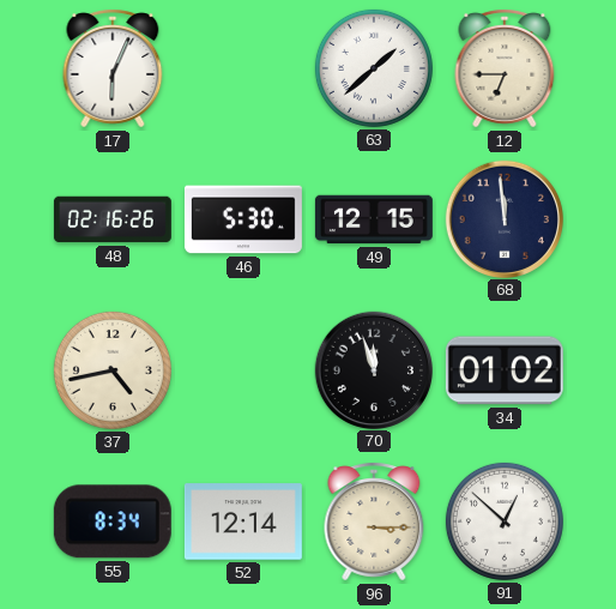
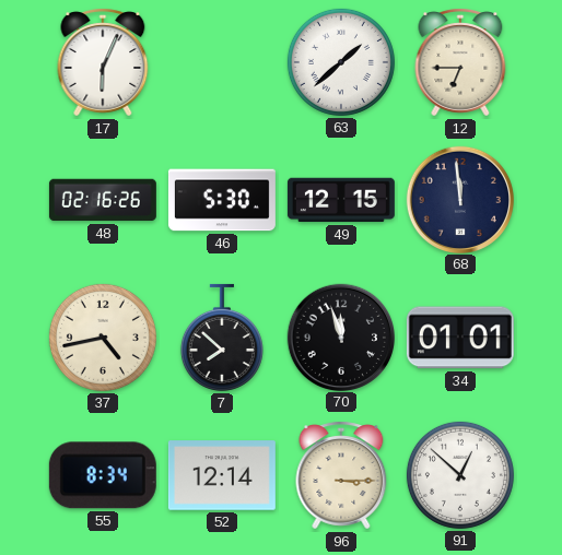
7: none -> 7:52
34: 01:02 -> 01:01
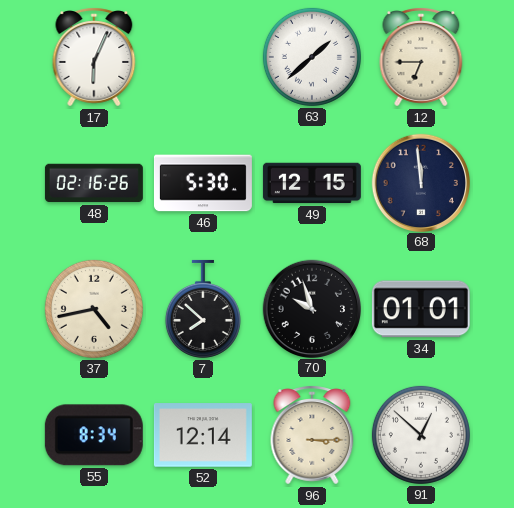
70: 11:57 -> 9:57
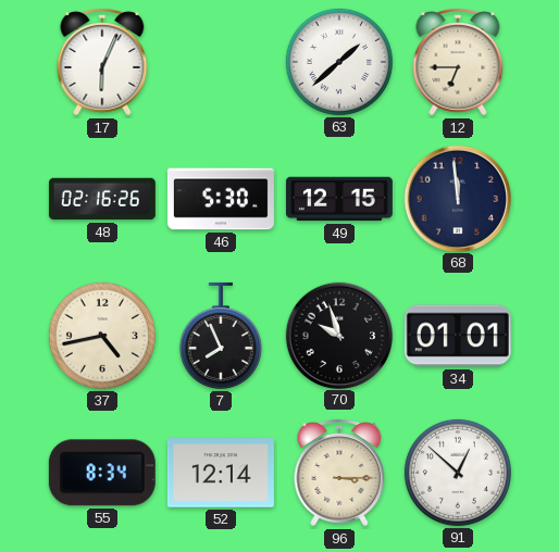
7: 7:52 -> 7:56
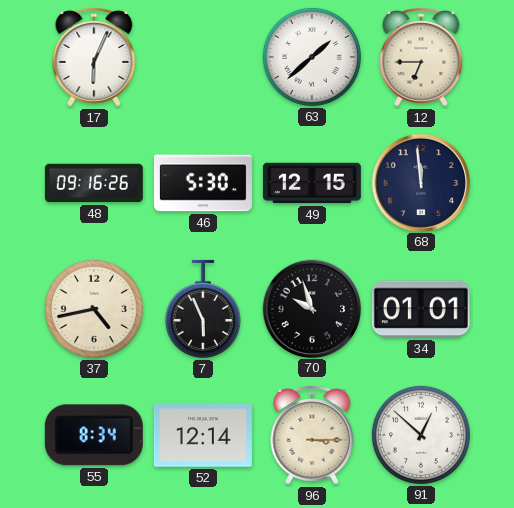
48: 02:16 -> 09:16
7: 7:56 -> 5:56
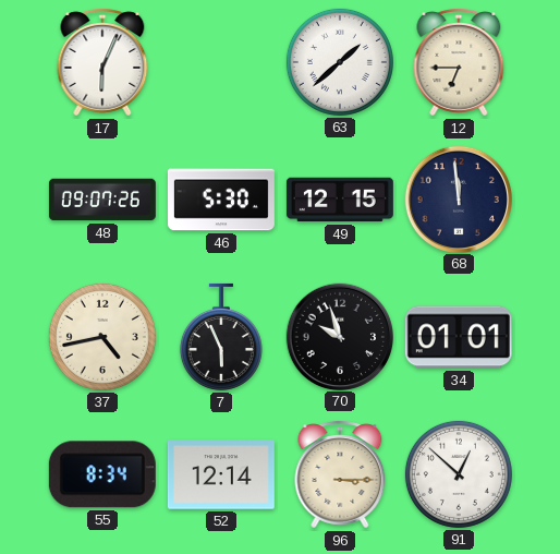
48: 09:16 -> 09:07
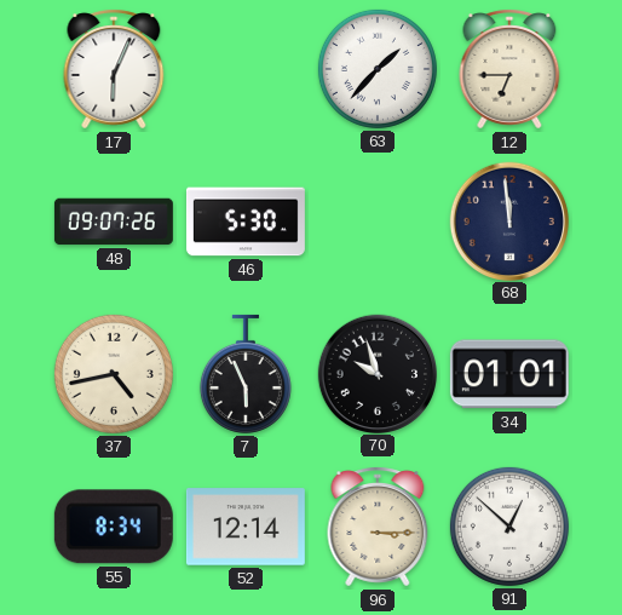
63: 1:38 -> 1:37
49: 12:15 -> none
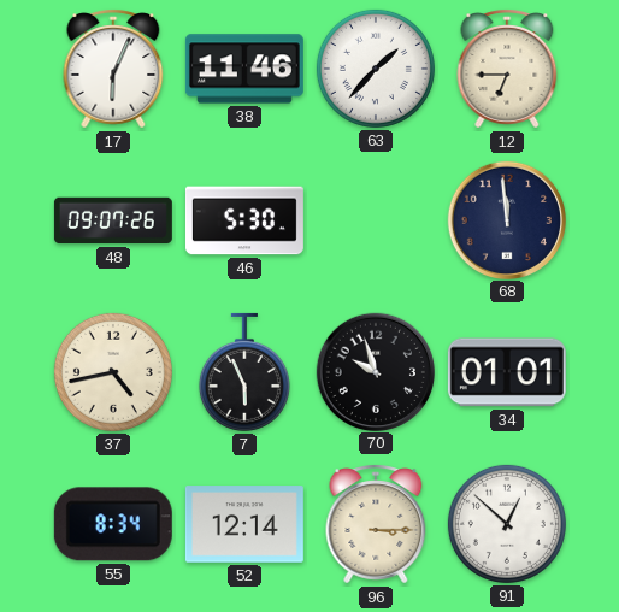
38: none -> 11:46
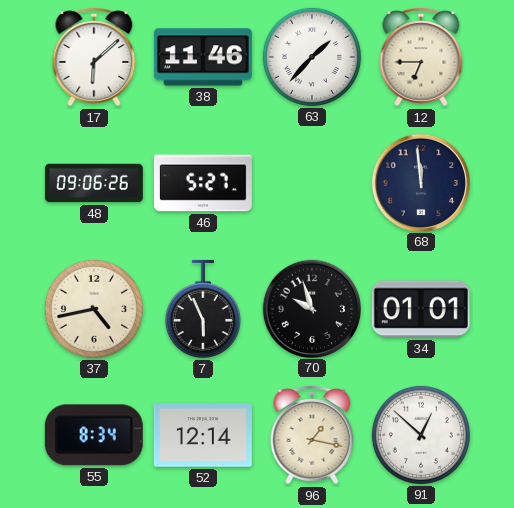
17: 6:04 -> 6:08
48: 09:07 -> 09:06
46: 5:30 -> 5:27
96: 3:15 -> 1:17
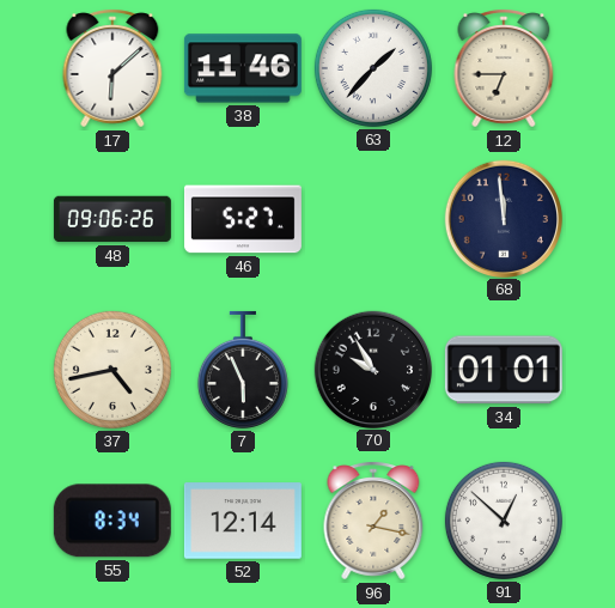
70: 9:57 -> 9:55
